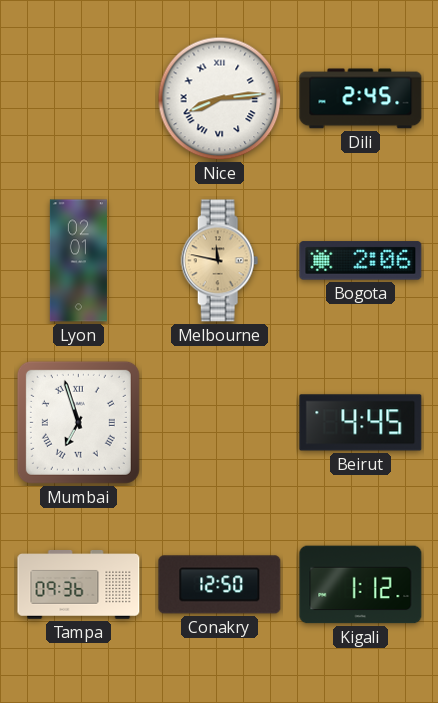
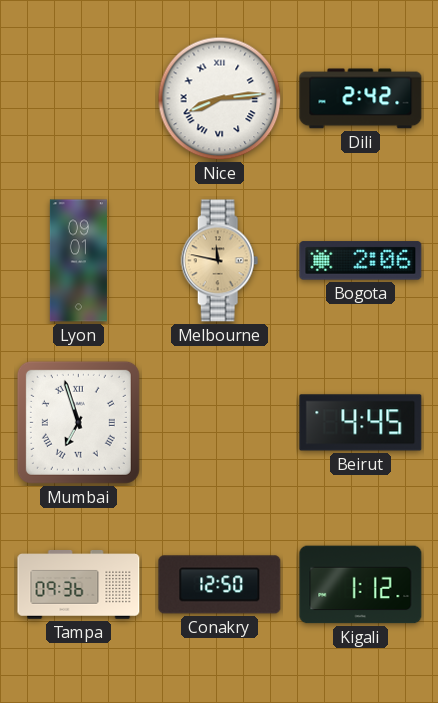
Dili: 2:45 -> 2:42
Lyon: 02:01 -> 09:01
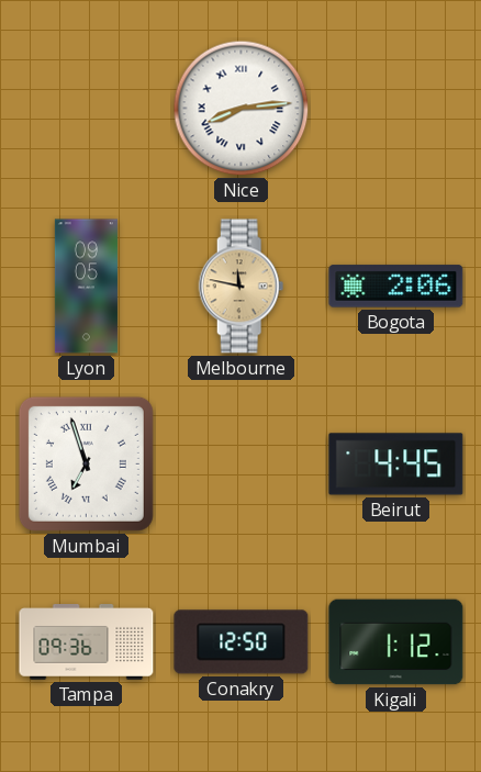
Dili: 2:42 -> none
Lyon: 09:01 -> 09:05
